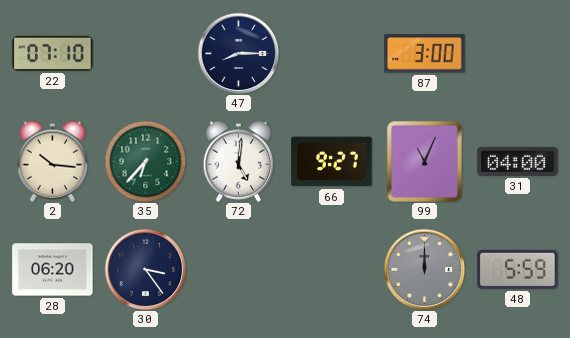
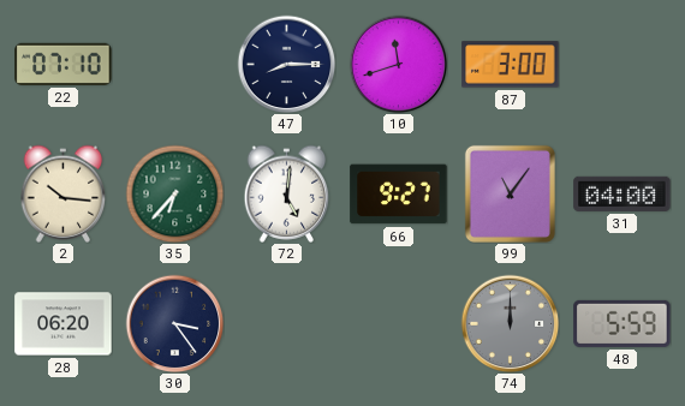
10: none -> 11:42
99: 11:04 -> 11:06
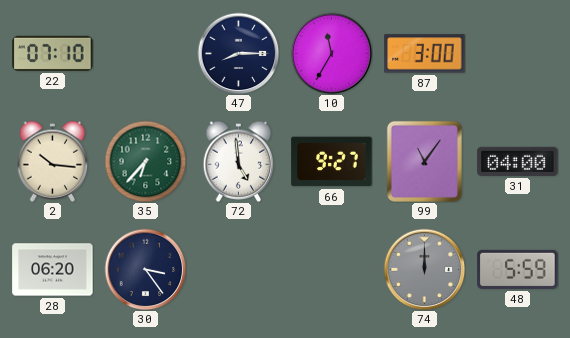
10: 11:42 -> 11:35
72: 5:01 -> 4:59
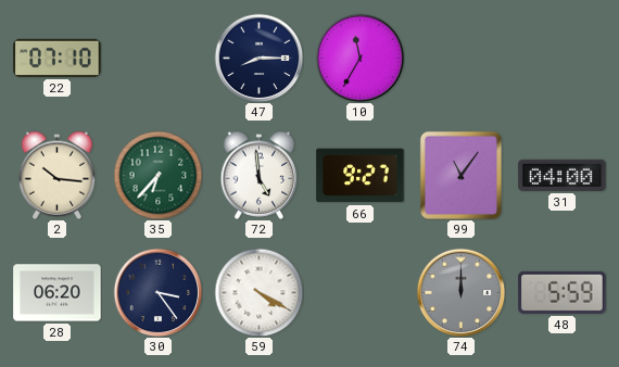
87: 3:00 -> none
59: none -> 4:20
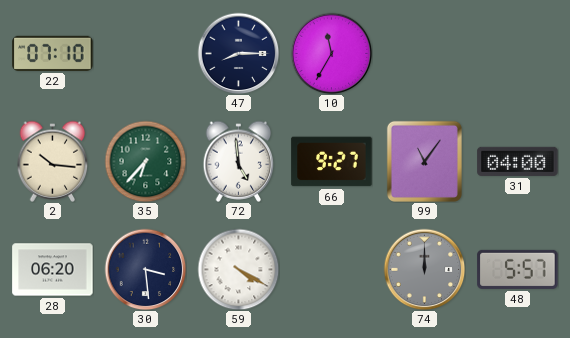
30: 3:24 -> 3:29
48: 5:59 -> 5:57
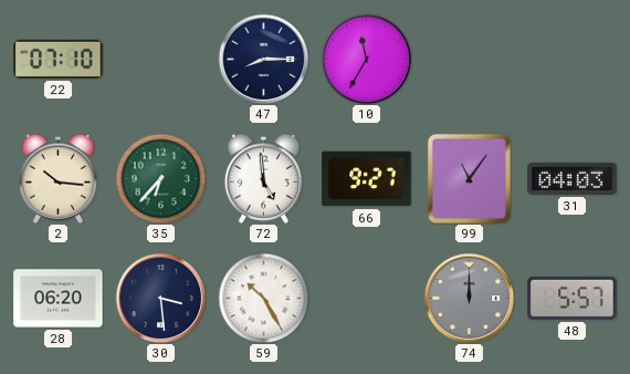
31: 04:00 -> 04:03
59: 4:20 -> 10:25
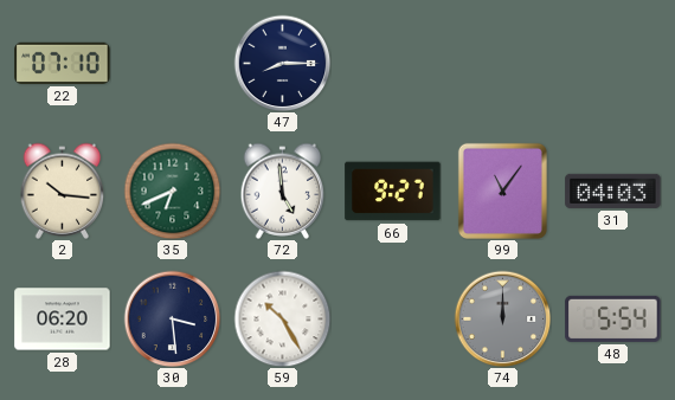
10: 11:35 -> none
35: 6:37 -> 6:41
48: 5:57 -> 5:54
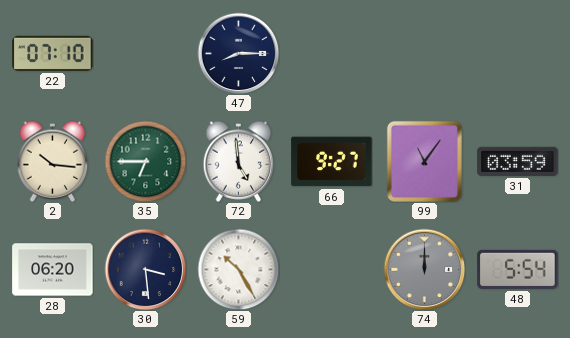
35: 6:41 -> 6:45
31: 04:03 -> 03:59
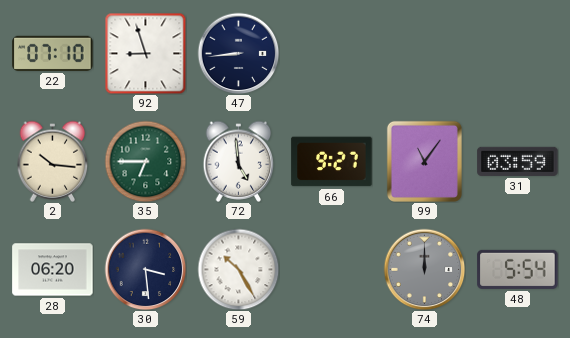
92: none -> 8:57
47: 8:15 -> 8:44
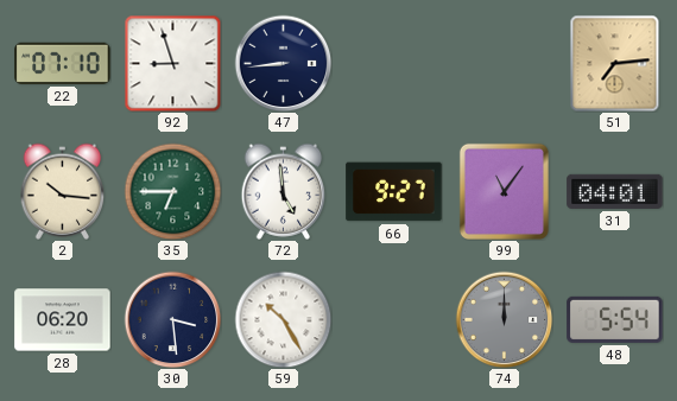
51: none -> 7:14
31: 03:59 -> 04:01
